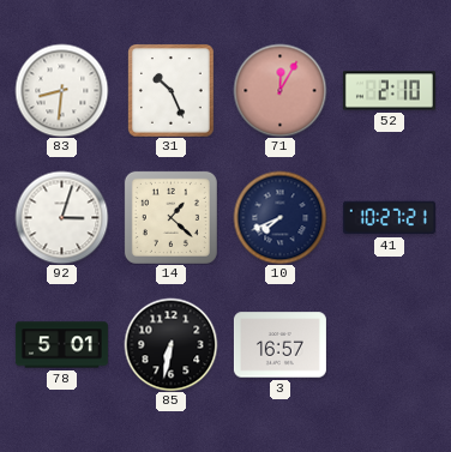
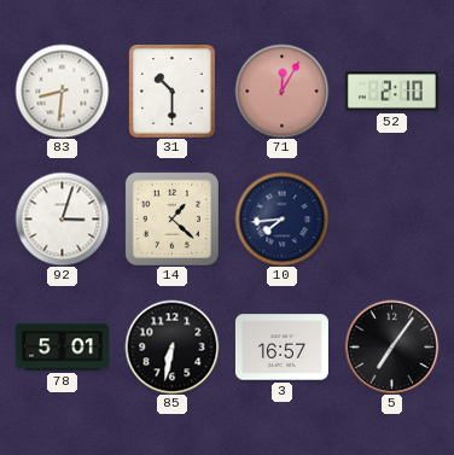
31: 10:26 -> 10:30
10: 7:41 -> 7:44
41: 10:27 -> none
5: none -> 7:06
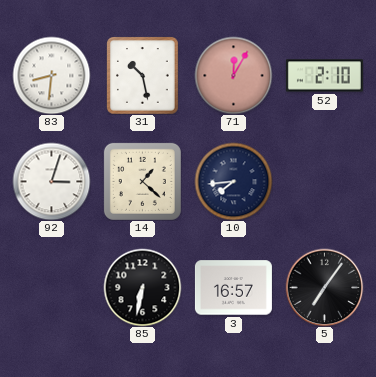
31: 10:30 -> 10:28
78: 5:01 -> none
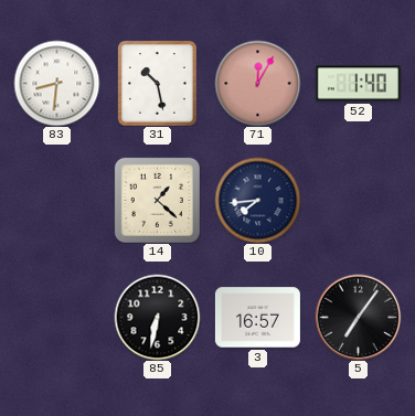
52: 2:10 -> 1:40
92: 3:03 -> none
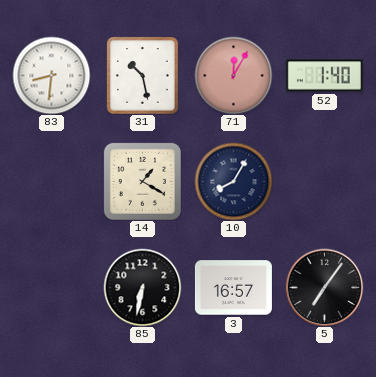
14: 1:22 -> 1:20
10: 7:44 -> 8:05
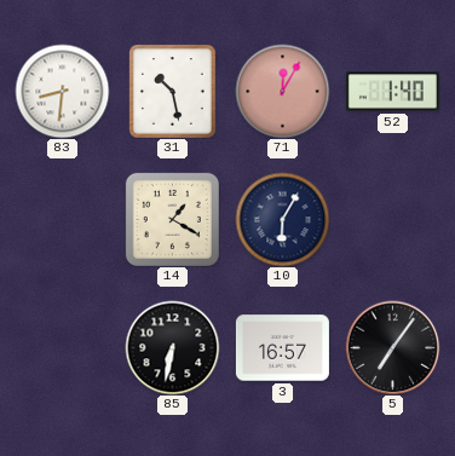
10: 8:05 -> 6:05
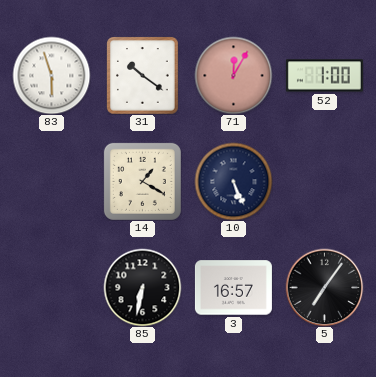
83: 8:31 -> 5:57
31: 10:28 -> 10:21
52: 1:40 -> 1:00
10: 6:05 -> 5:26
